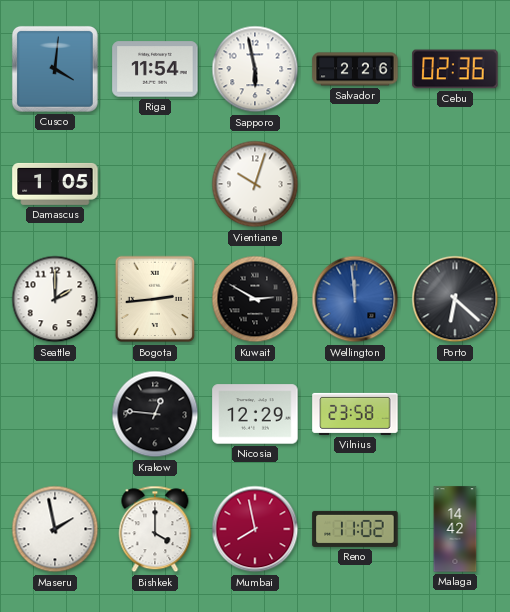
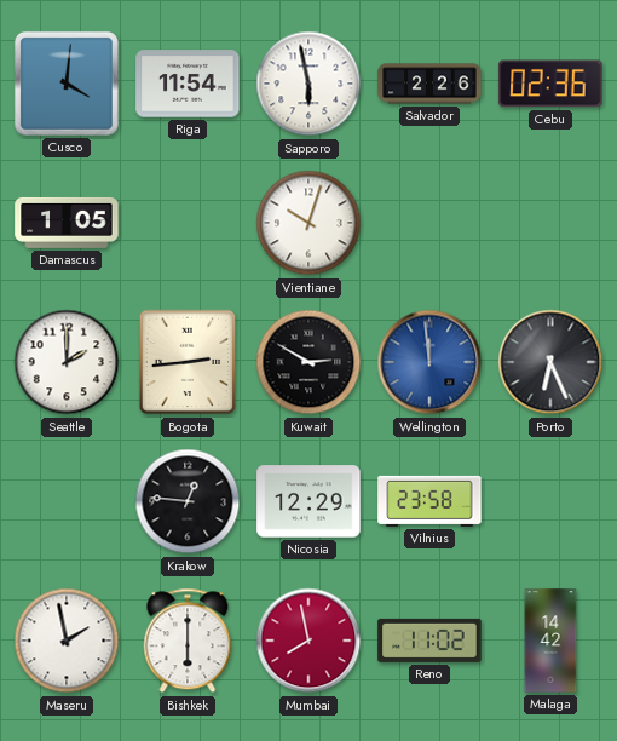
Porto: 6:22 -> 6:26
Bishkek: 4:00 -> 6:00
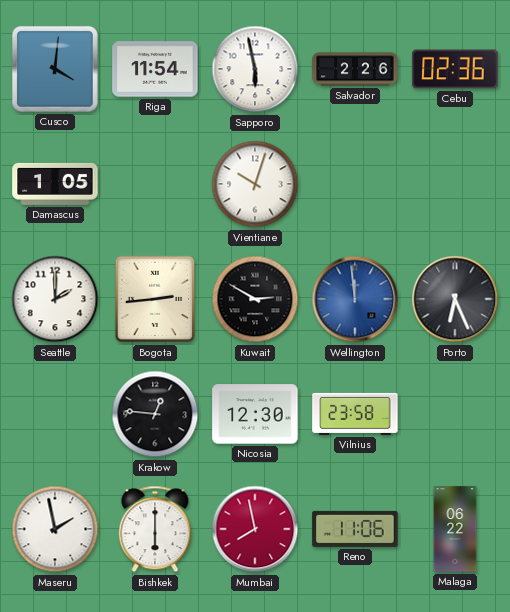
Nicosia: 12:29 -> 12:30
Reno: 11:02 -> 11:06
Malaga: 14:42 -> 06:22
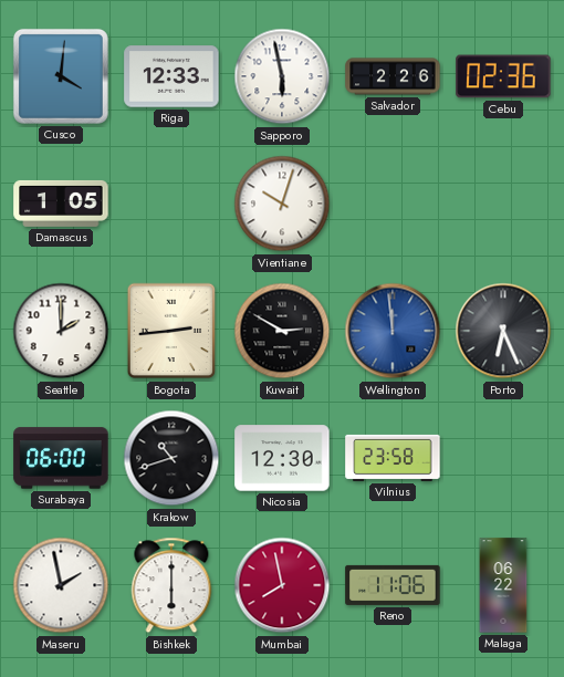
Riga: 11:54 -> 12:33
Surabaya: none -> 06:00
Krakow: 12:46 -> 10:42
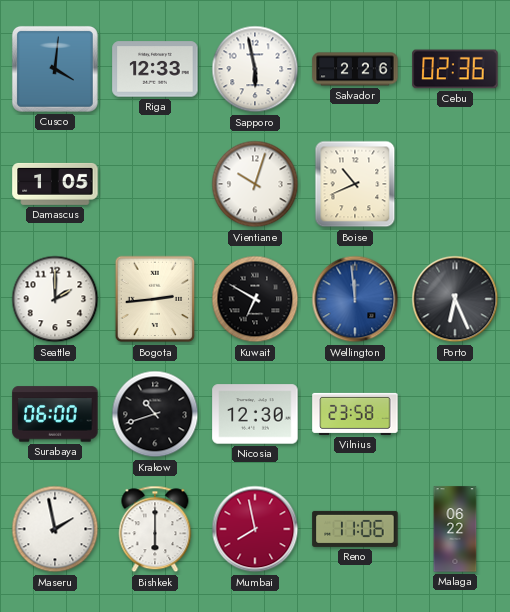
Boise: none -> 10:41
Kuwait: 2:50 -> 6:50
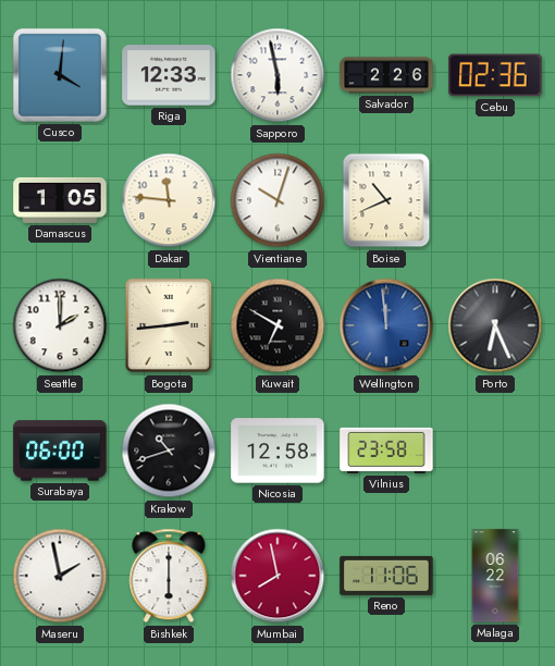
Dakar: none -> 11:46
Nicosia: 12:30 -> 12:58
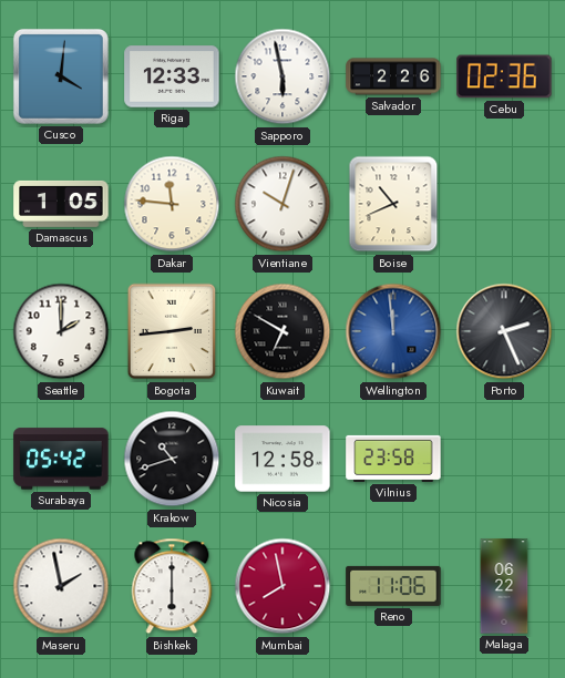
Porto: 6:26 -> 2:26
Surabaya: 06:00 -> 05:42
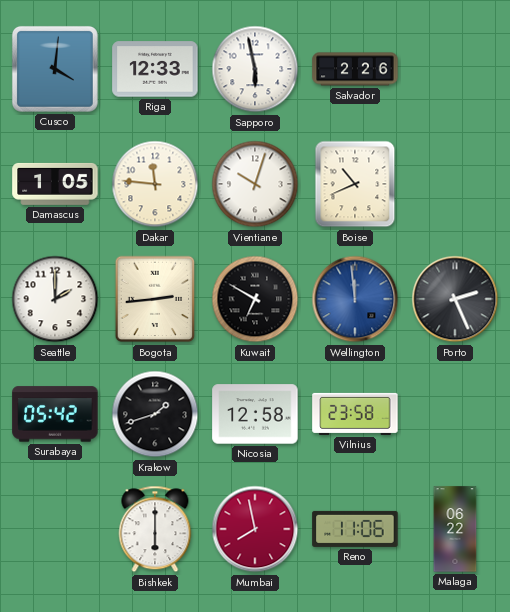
Cebu: 02:36 -> none
Krakow: 10:42 -> 1:42
Maseru: 1:58 -> none
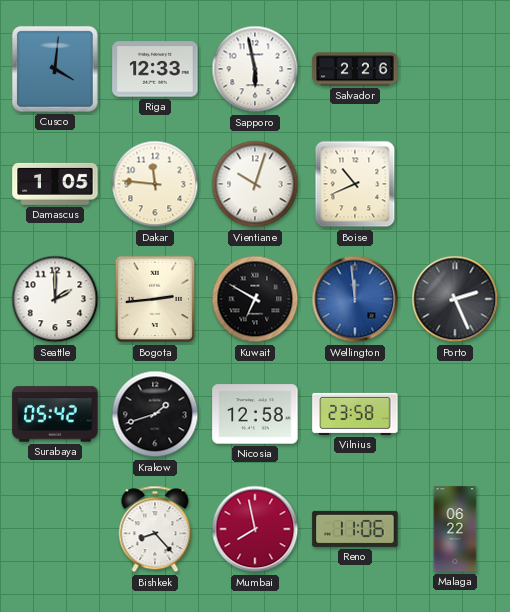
Bishkek: 6:00 -> 8:23
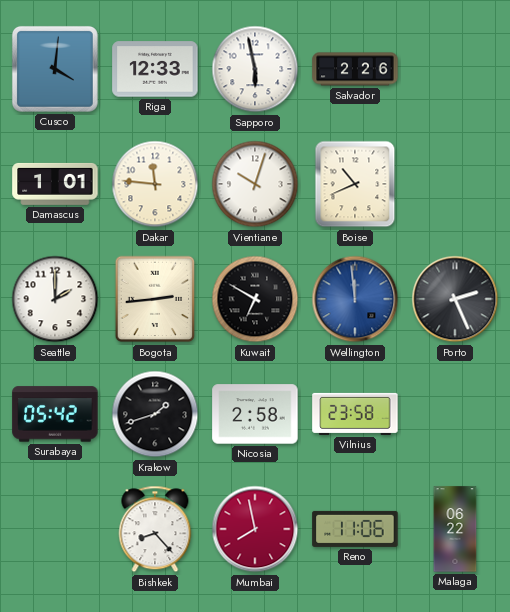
Damascus: 1:05 -> 1:01
Nicosia: 12:58 -> 2:58
